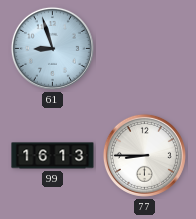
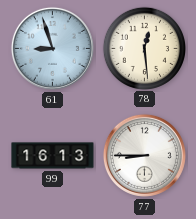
78: none -> 12:29
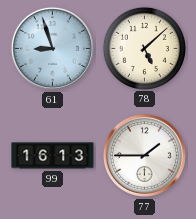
78: 12:29 -> 5:08
77: 8:45 -> 1:45
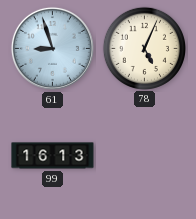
78: 5:08 -> 5:04
77: 1:45 -> none
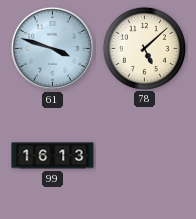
61: 8:57 -> 3:48
78: 5:04 -> 5:08
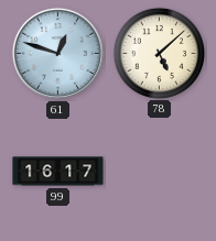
61: 3:48 -> 12:48
99: 16:13 -> 16:17
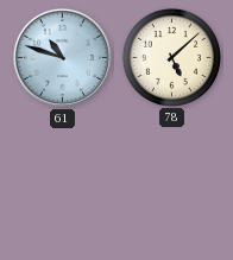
61: 12:48 -> 10:48
99: 16:17 -> none
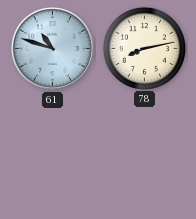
78: 5:08 -> 8:13
